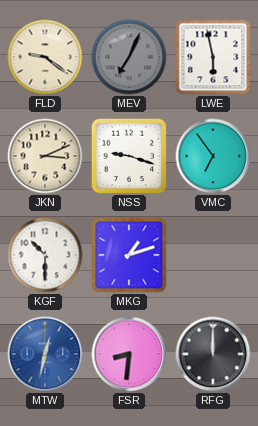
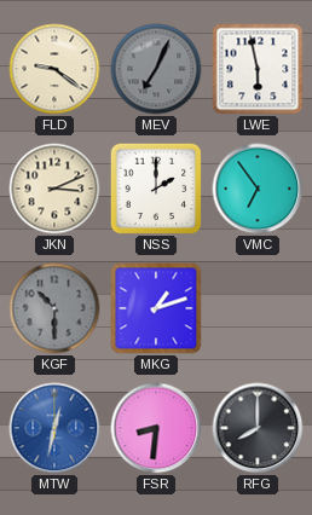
NSS: 9:18 -> 2:00
KGF dial: white -> grey
RFG: 12:00 -> 8:00
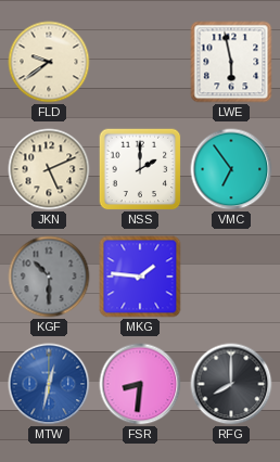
FLD: 9:21 -> 9:39
MEV: 7:04 -> none
JKN: 3:11 -> 5:11
MKG: 1:12 -> 1:46
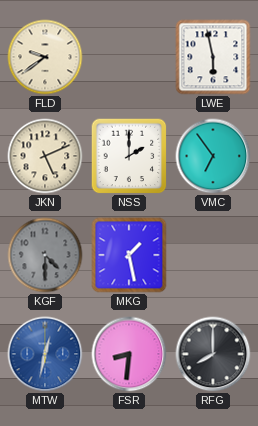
KGF: 10:30 -> 4:30
MKG: 1:46 -> 1:28
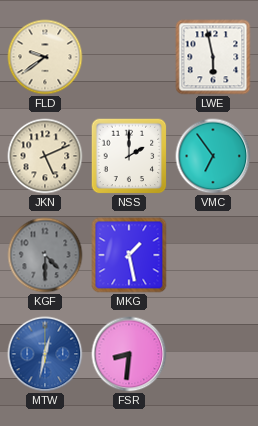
RFG: 8:00 -> none
